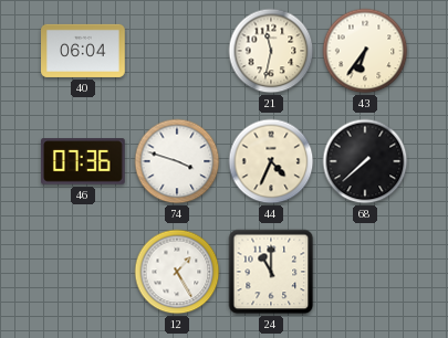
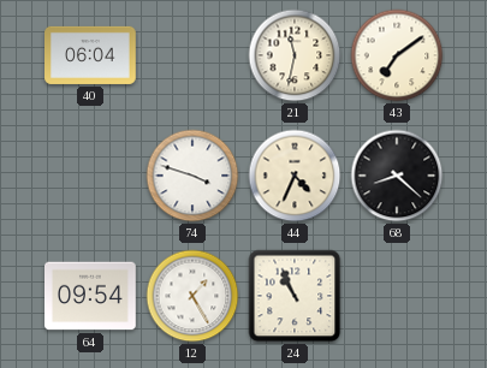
43: 6:36 -> 7:09
46: 07:36 -> none
68: 7:38 -> 8:22
64: none -> 09:54
24: 11:00 -> 10:56
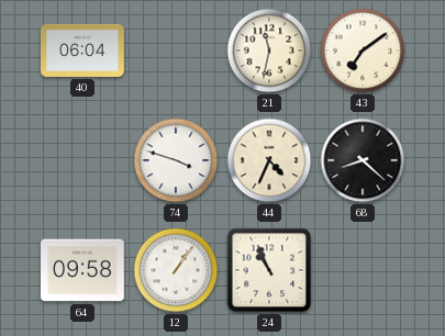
64: 09:54 -> 09:58
12: 1:25 -> 1:06
